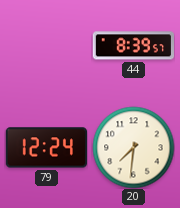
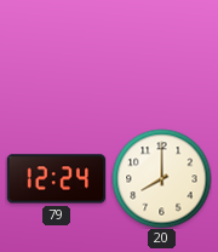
44: 8:39 -> none
20: 7:31 -> 8:00
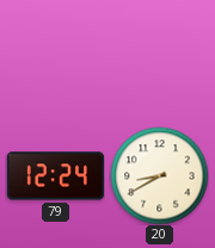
20: 8:00 -> 8:40
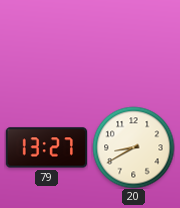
79: 12:24 -> 13:27
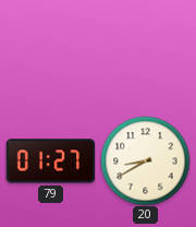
79: 13:27 -> 01:27
